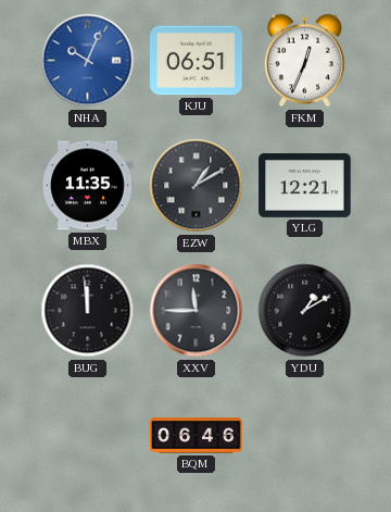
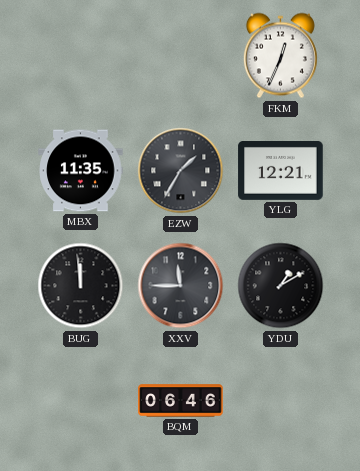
NHA: 10:04 -> none
KJU: 06:51 -> none
EZW: 1:10 -> 1:35
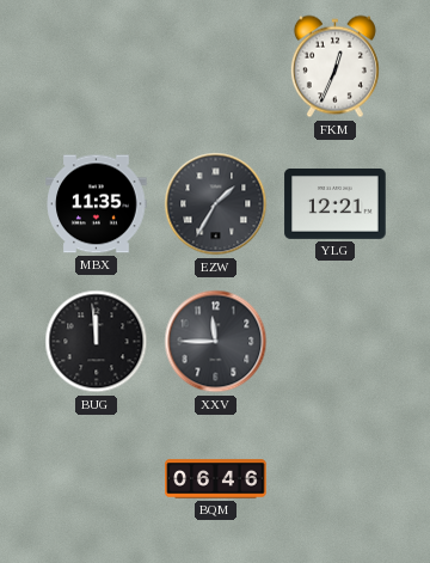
YDU: 1:10 -> none
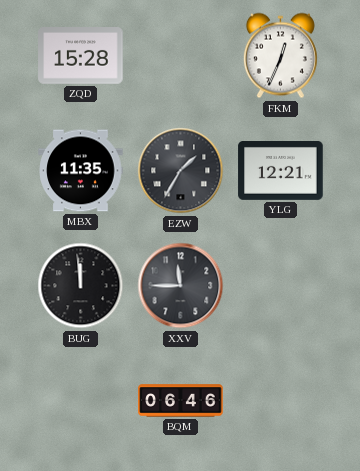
ZQD: none -> 15:28
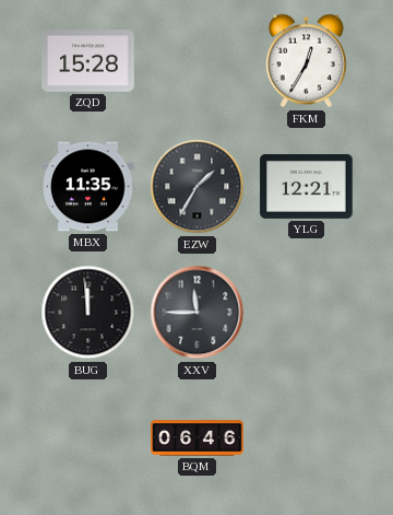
FKM: 12:34 -> 12:35
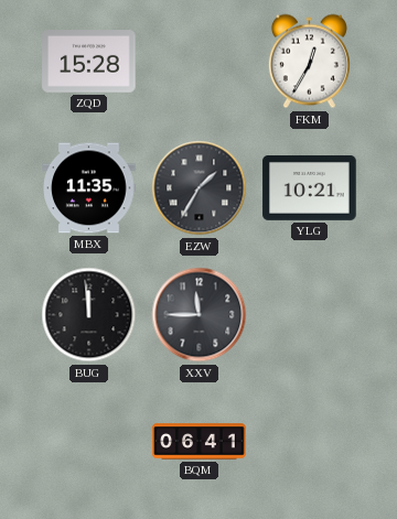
YLG: 12:21 -> 10:21
BQM: 06:46 -> 06:41
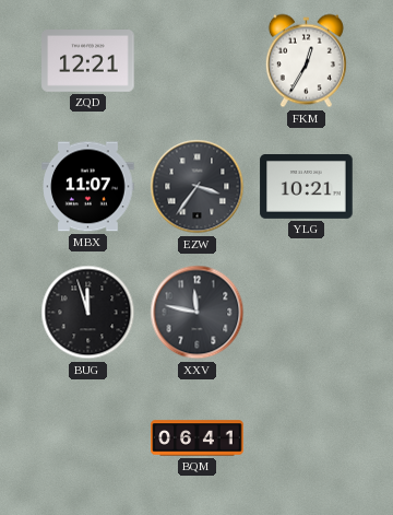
ZQD: 15:28 -> 12:21
MBX: 11:35 -> 11:07
EZW: 1:35 -> 3:36
BUG: 11:59 -> 11:57
XXV: 11:45 -> 11:47
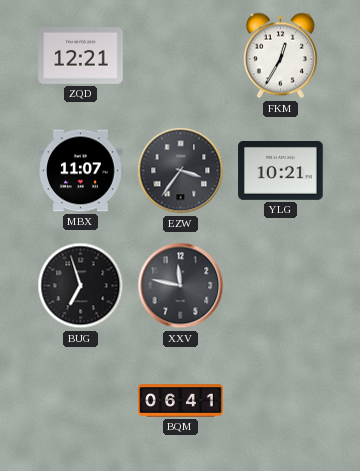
BUG: 11:57 -> 6:57
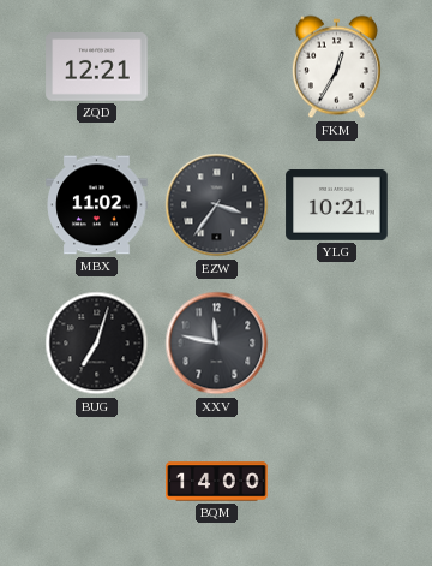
MBX: 11:07 -> 11:02
BUG: 6:57 -> 7:03
BQM: 06:41 -> 14:00
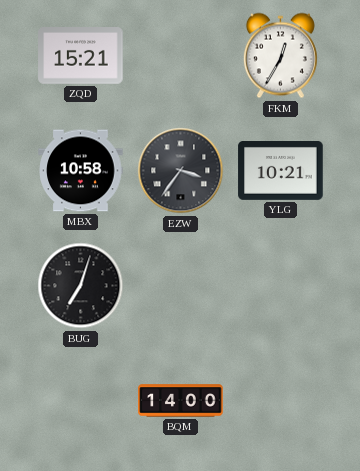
ZQD: 12:21 -> 15:21
MBX: 11:02 -> 10:58
XXV: 11:47 -> none
